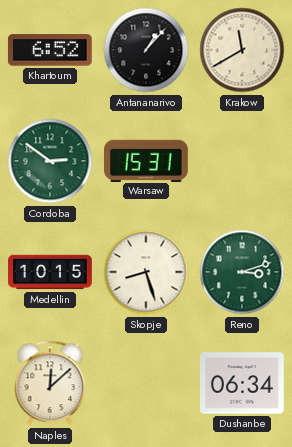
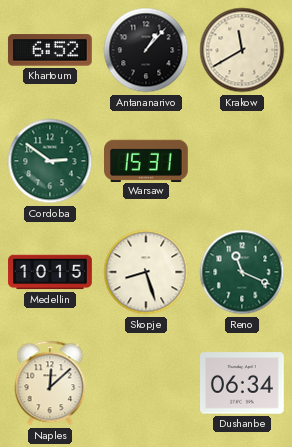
Reno: 3:12 -> 11:19
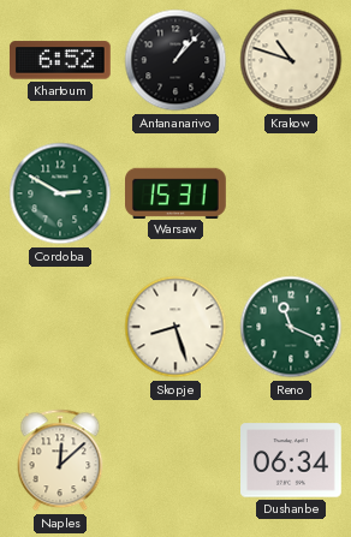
Krakow: 11:40 -> 10:48
Cordoba: 2:51 -> 2:50
Medellin: 10:15 -> none
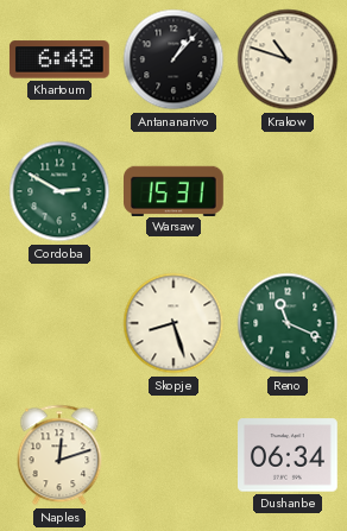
Khartoum: 6:52 -> 6:48
Naples: 12:08 -> 12:12
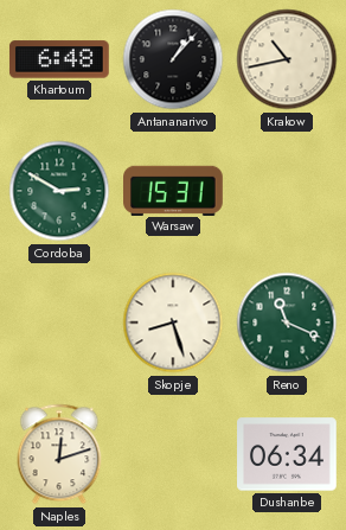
Krakow: 10:48 -> 10:43
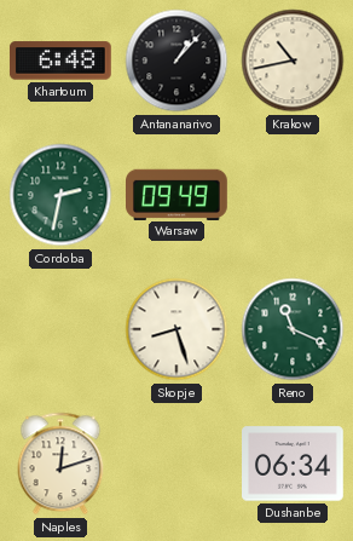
Cordoba: 2:50 -> 2:32
Warsaw: 15:31 -> 09:49
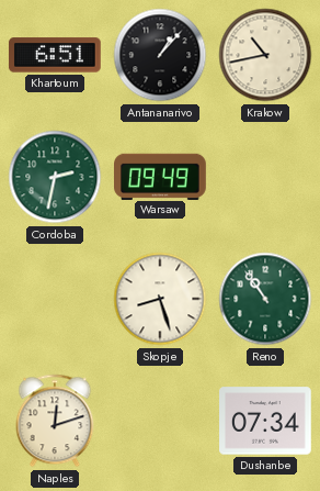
Khartoum: 6:48 -> 6:51
Reno: 11:19 -> 10:54
Dushanbe: 06:34 -> 07:34
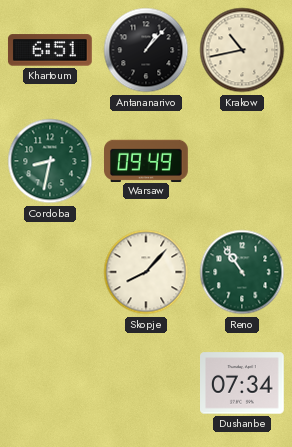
Cordoba: 2:32 -> 8:32
Skopje: 8:27 -> 8:07
Naples: 12:12 -> none
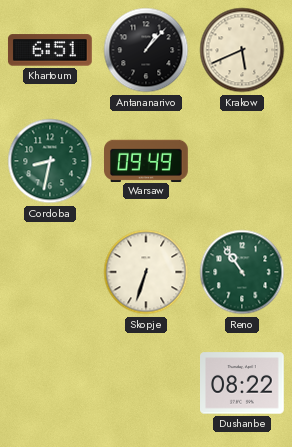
Krakow: 10:43 -> 5:41
Skopje: 8:07 -> 6:33
Dushanbe: 07:34 -> 08:22
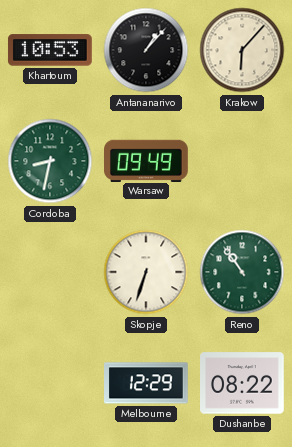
Khartoum: 6:51 -> 10:53
Krakow: 5:41 -> 6:07
Melbourne: none -> 12:29
